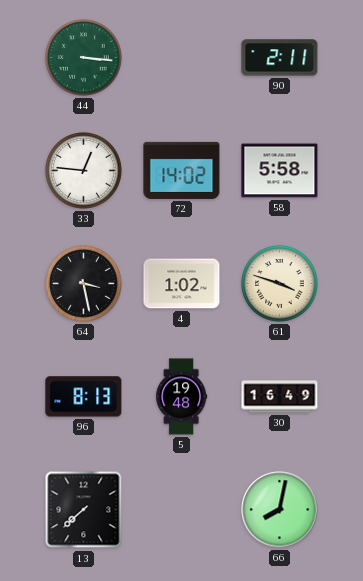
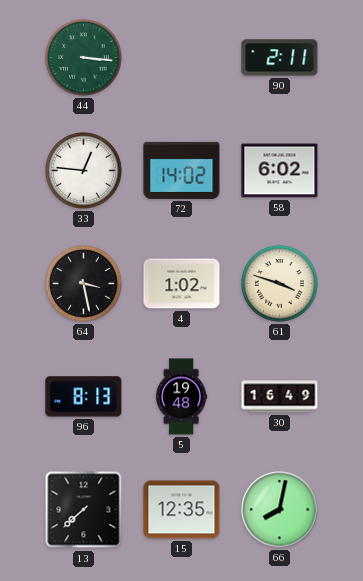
58: 5:58 -> 6:02
15: none -> 12:35
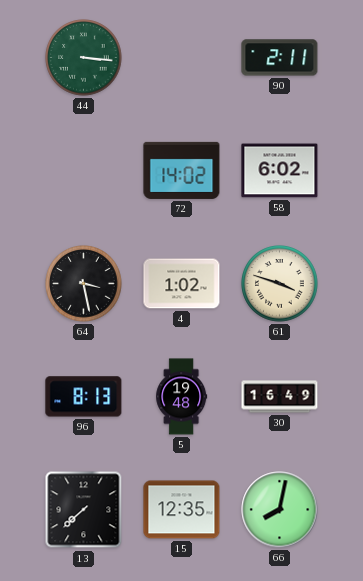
33: 12:46 -> none
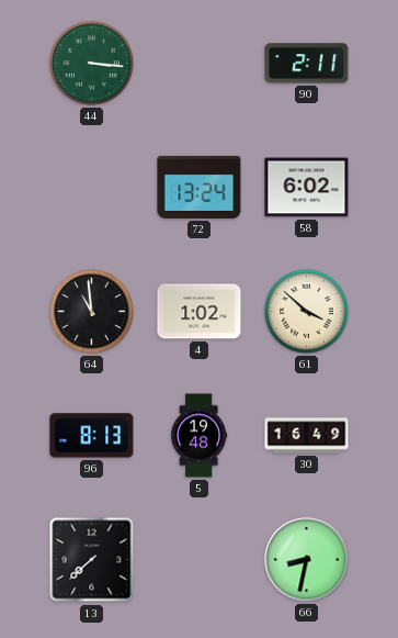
72: 14:02 -> 13:24
64: 3:28 -> 10:59
61: 3:48 -> 3:52
15: 12:35 -> none
66: 8:02 -> 8:32
